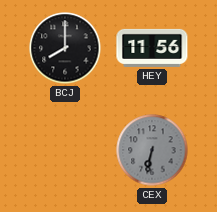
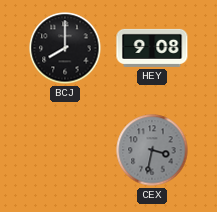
HEY: 11:56 -> 9:08
CEX: 6:32 -> 3:32
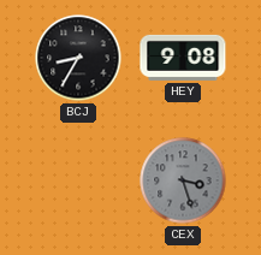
BCJ: 8:00 -> 8:35
CEX: 3:32 -> 3:27
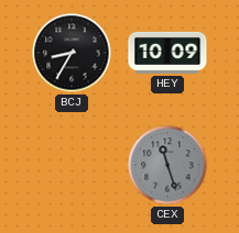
HEY: 9:08 -> 10:09
CEX: 3:27 -> 11:27
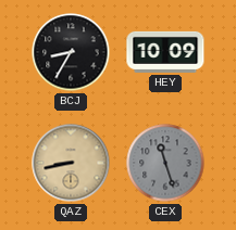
QAZ: none -> 8:43
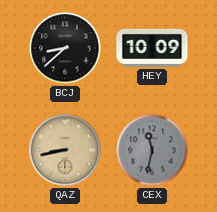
BCJ: 8:35 -> 8:38
CEX: 11:27 -> 11:32
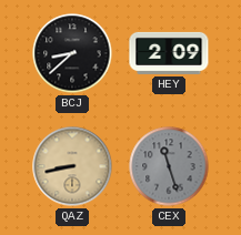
HEY: 10:09 -> 2:09
CEX: 11:32 -> 11:27
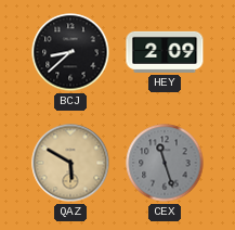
QAZ: 8:43 -> 5:50
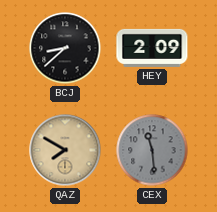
QAZ: 5:50 -> 7:50
CEX: 11:27 -> 11:29
